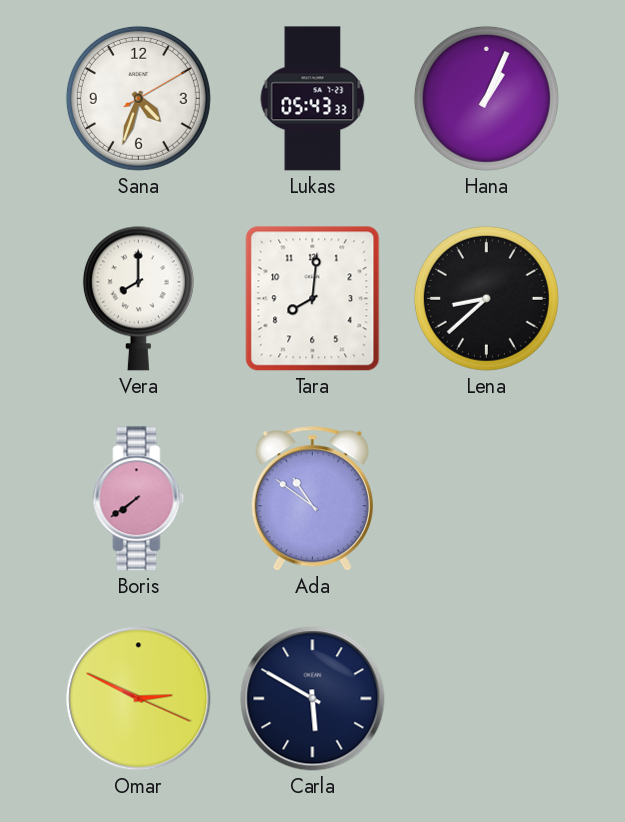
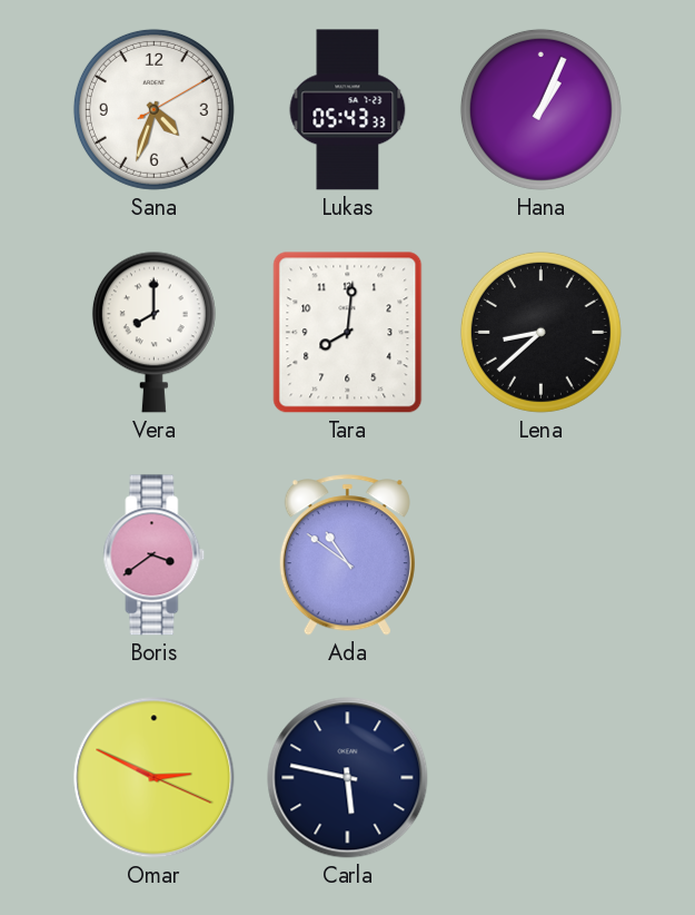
Boris: 7:39 -> 3:39
Carla: 5:50 -> 5:47
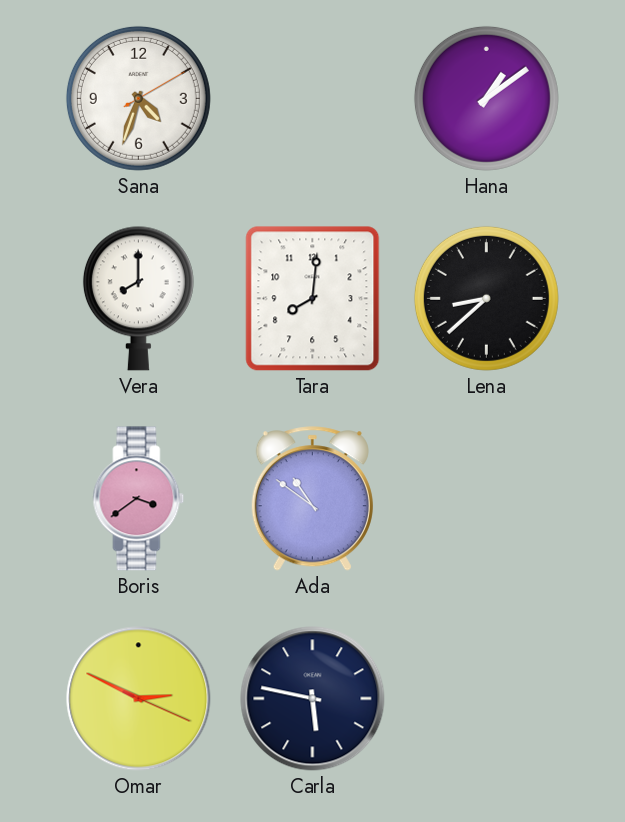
Lukas: 05:43 -> none
Hana: 1:04 -> 1:09
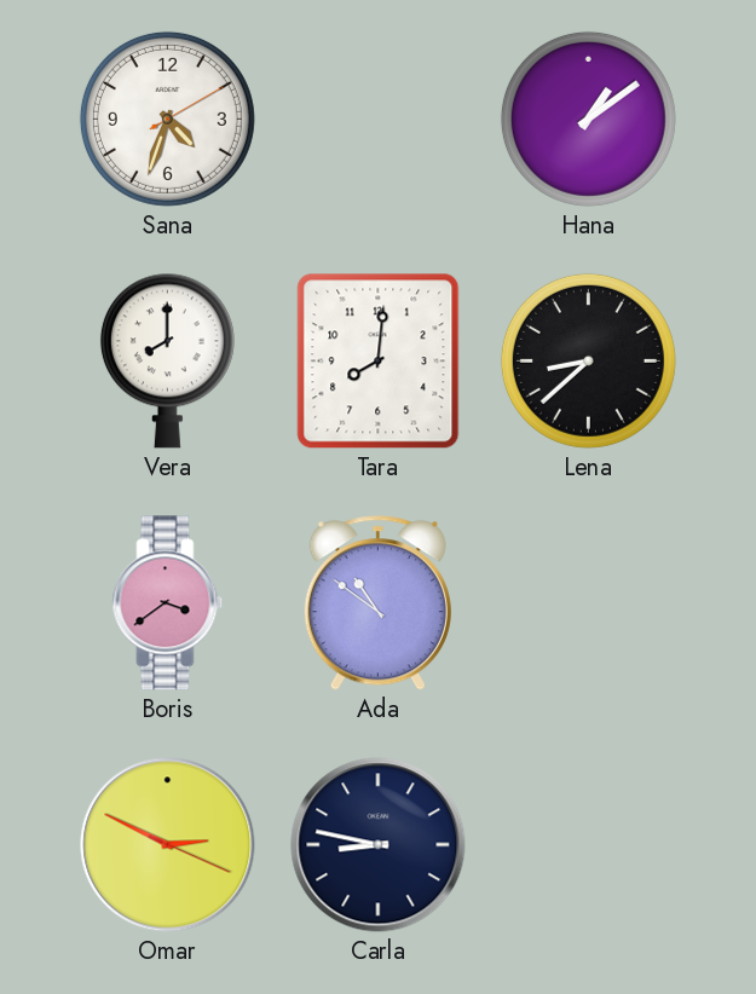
Carla: 5:47 -> 8:47
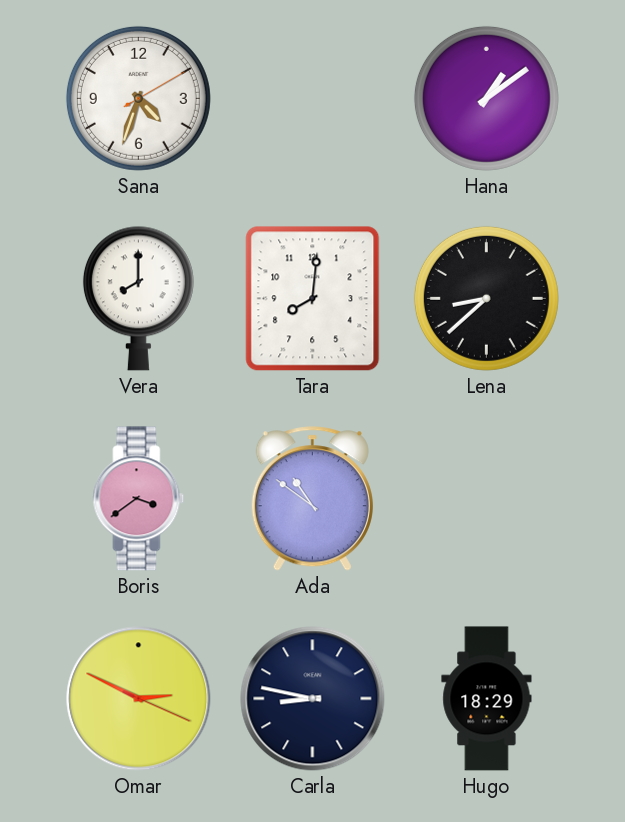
Hugo: none -> 18:29
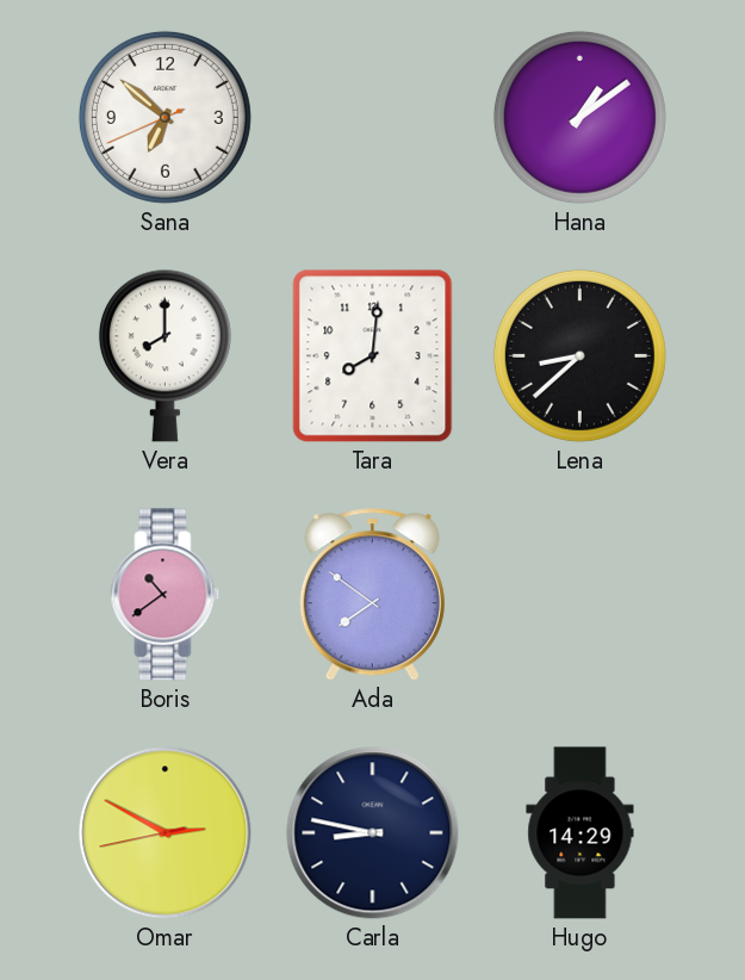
Sana: 4:33 -> 6:51
Boris: 3:39 -> 10:39
Ada: 10:51 -> 7:51
Omar: 2:49:19 -> 2:49:43
Hugo: 18:29 -> 14:29
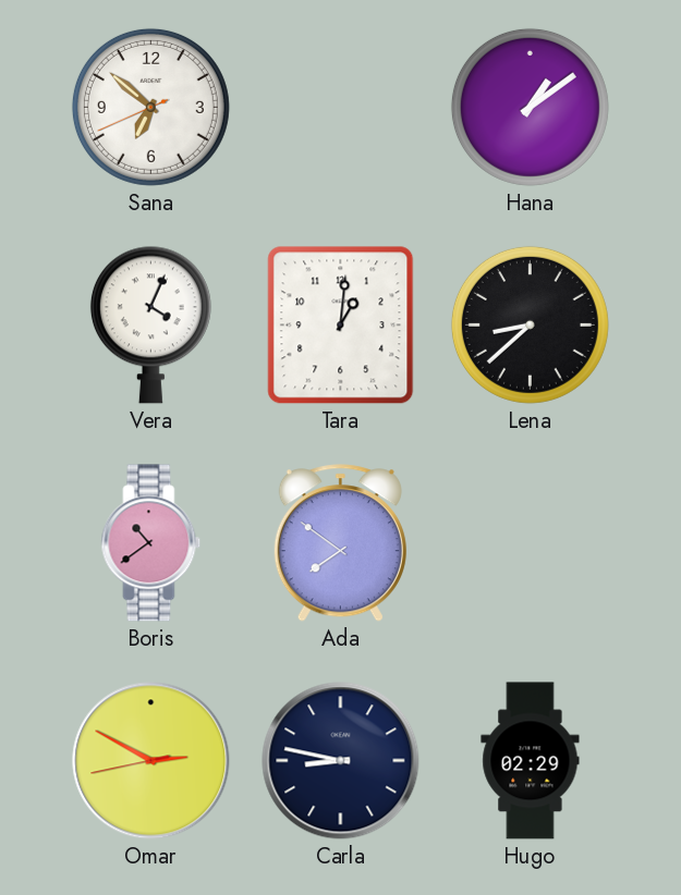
Vera: 8:00 -> 4:04
Tara: 8:01 -> 1:01
Hugo: 14:29 -> 02:29
